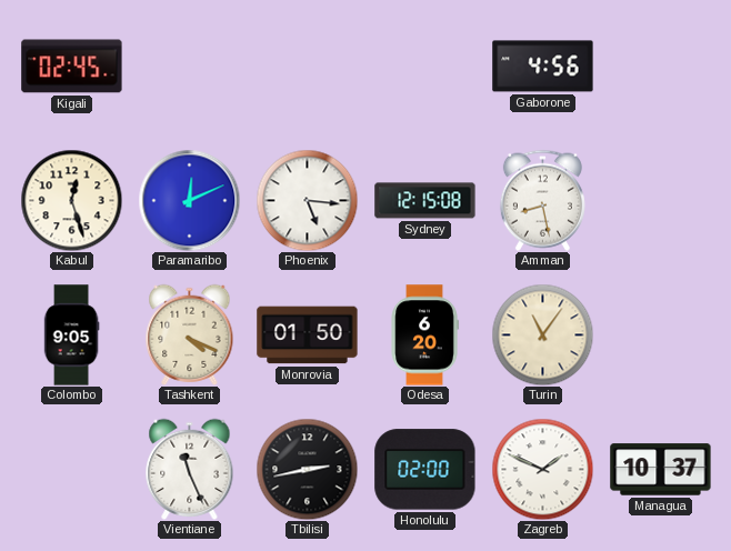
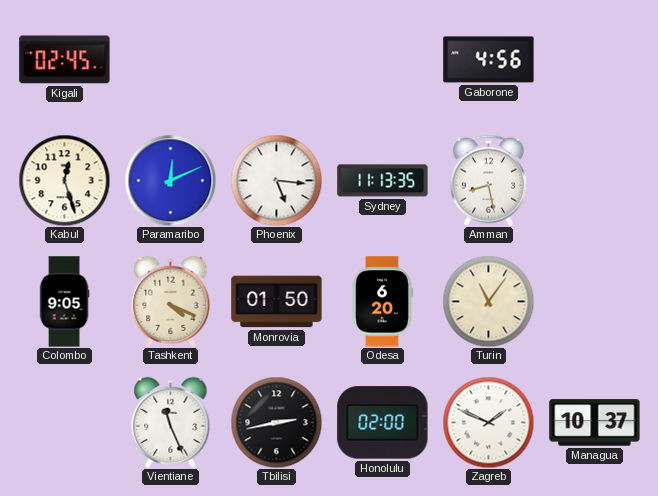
Sydney: 12:15 -> 11:13
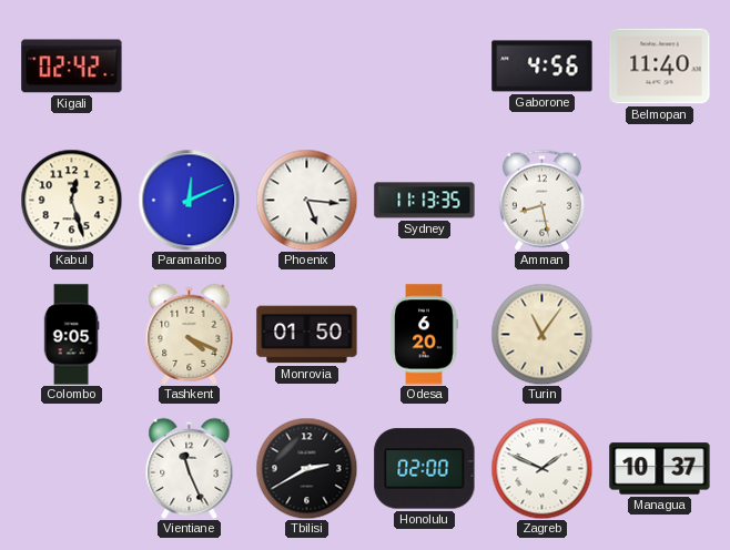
Kigali: 02:45 -> 02:42
Belmopan: none -> 11:40
Tbilisi: 2:43 -> 2:40
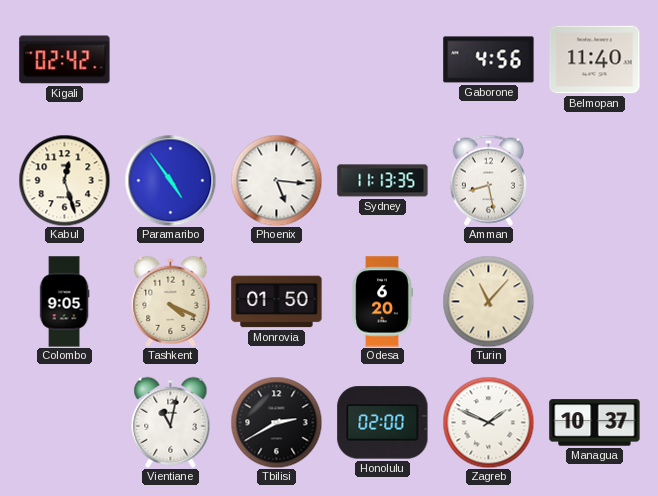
Paramaribo: 12:11 -> 4:54
Turin: 11:06 -> 11:07
Vientiane: 11:26 -> 11:02
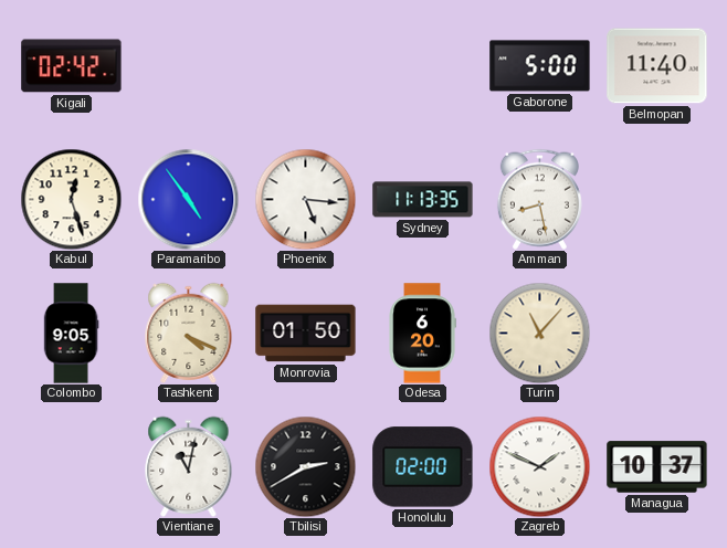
Gaborone: 4:56 -> 5:00
